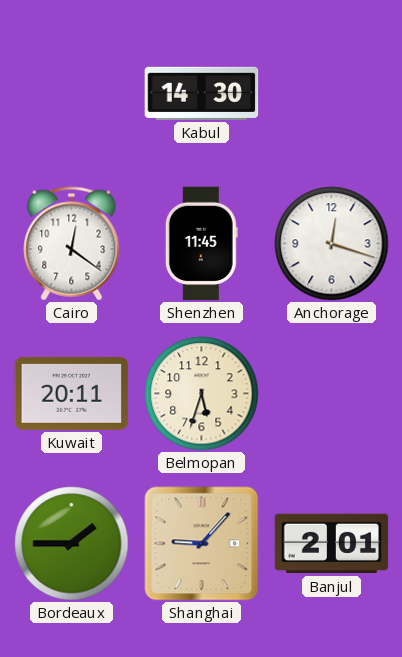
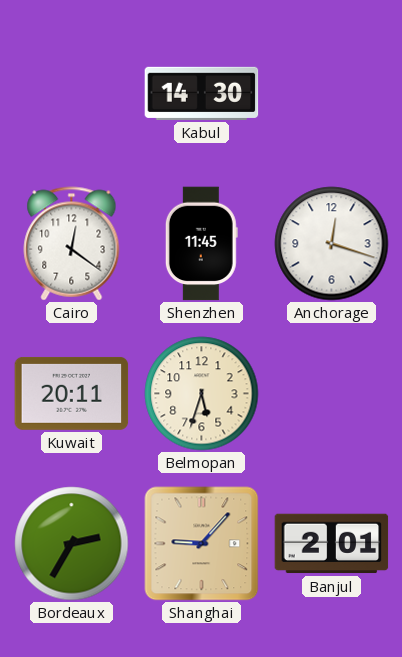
Bordeaux: 1:45 -> 2:35
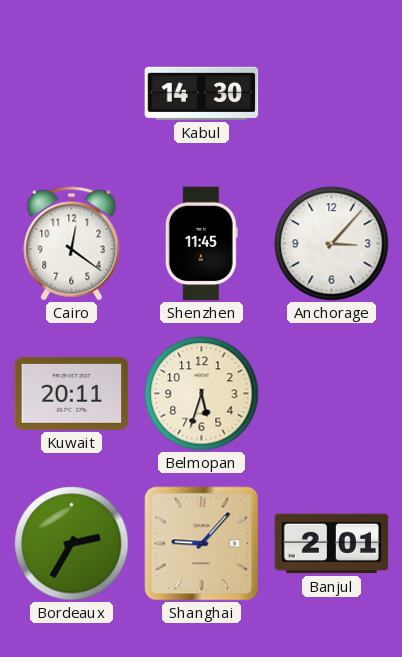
Anchorage: 12:18 -> 3:07
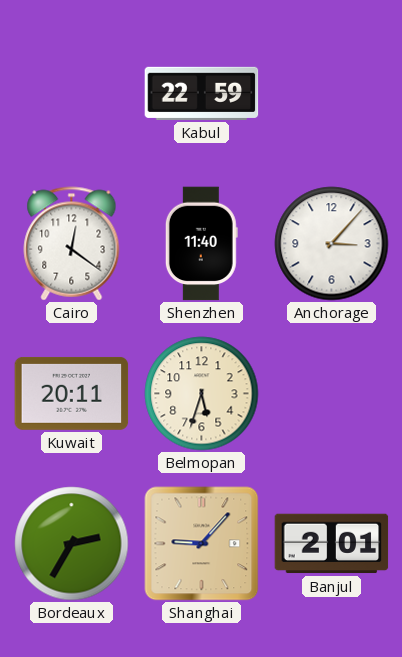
Kabul: 14:30 -> 22:59
Shenzhen: 11:45 -> 11:40
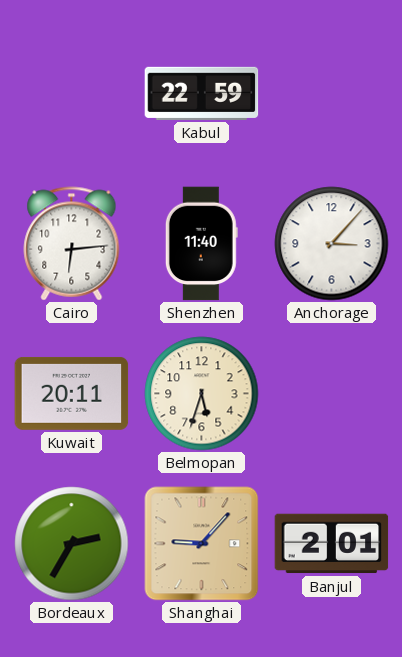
Cairo: 12:21 -> 6:14
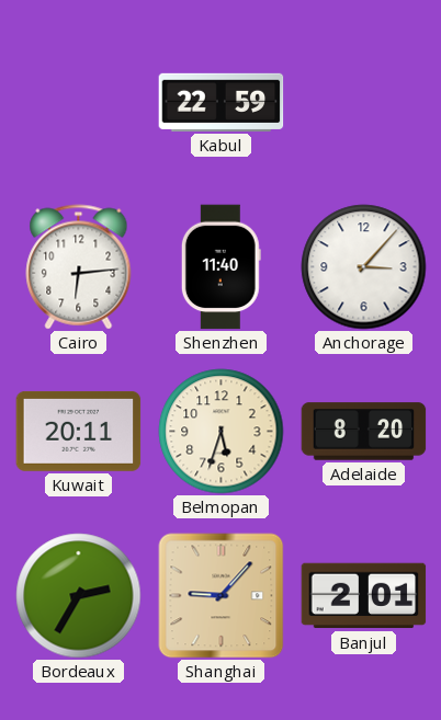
Adelaide: none -> 8:20
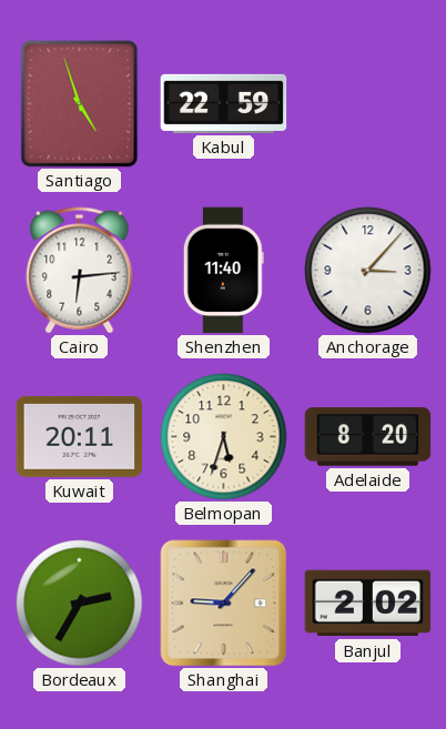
Santiago: none -> 4:57
Banjul: 2:01 -> 2:02
